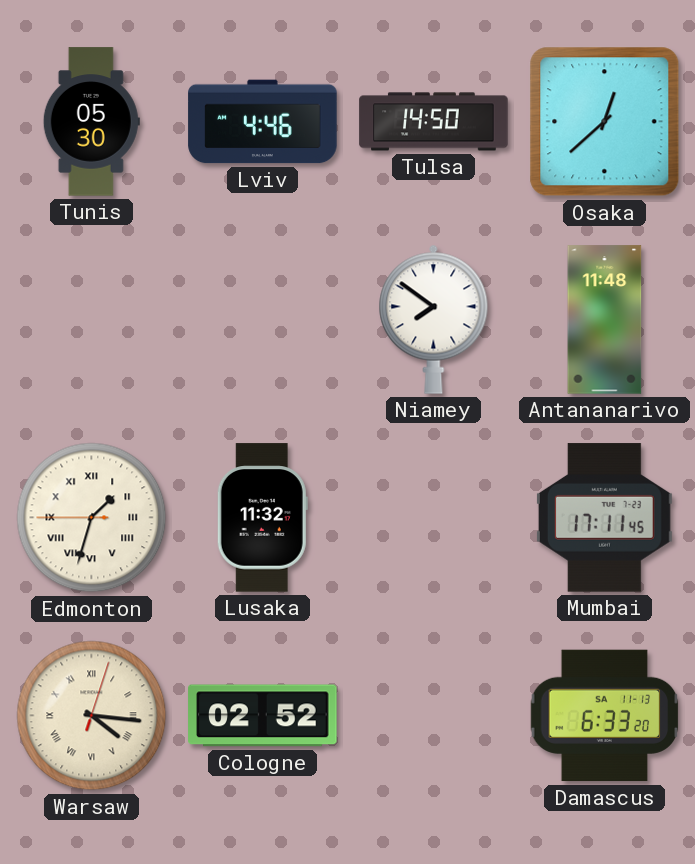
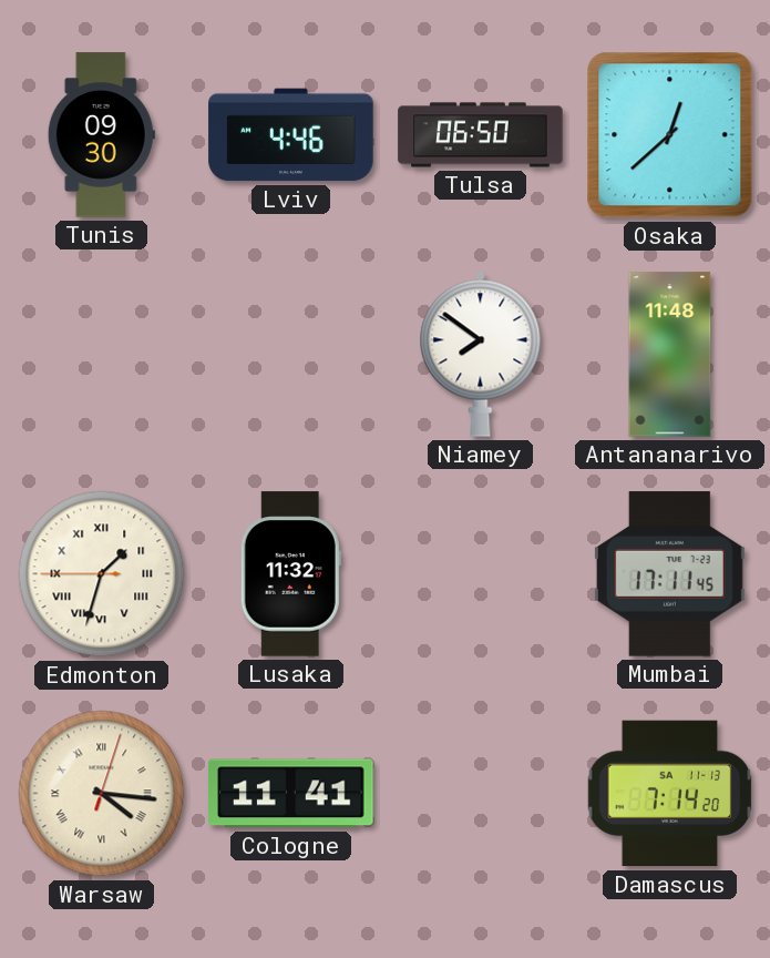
Tunis: 05:30 -> 09:30
Tulsa: 14:50 -> 06:50
Cologne: 02:52 -> 11:41
Damascus: 6:33 -> 7:14
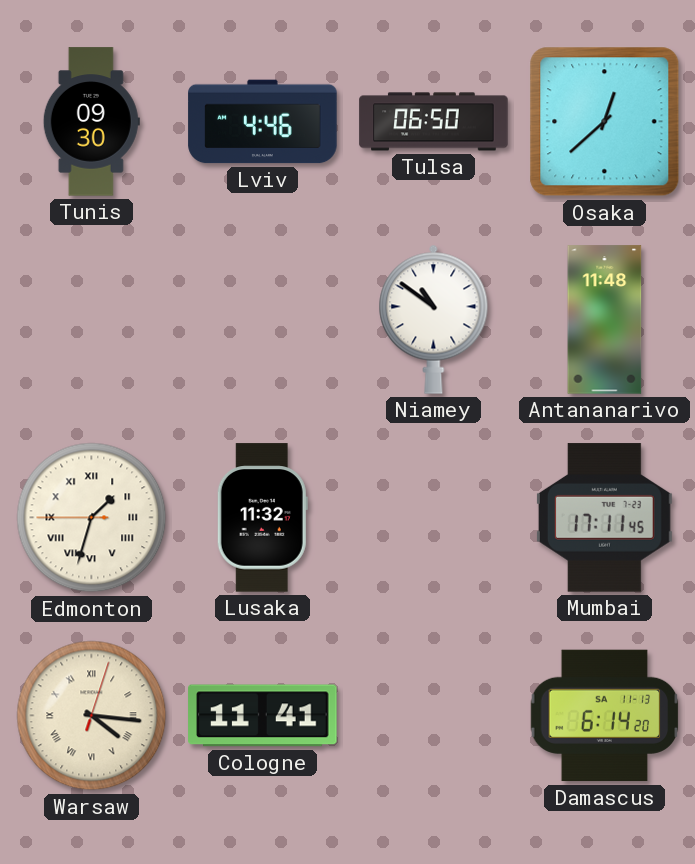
Niamey: 7:51 -> 10:51
Damascus: 7:14 -> 6:14
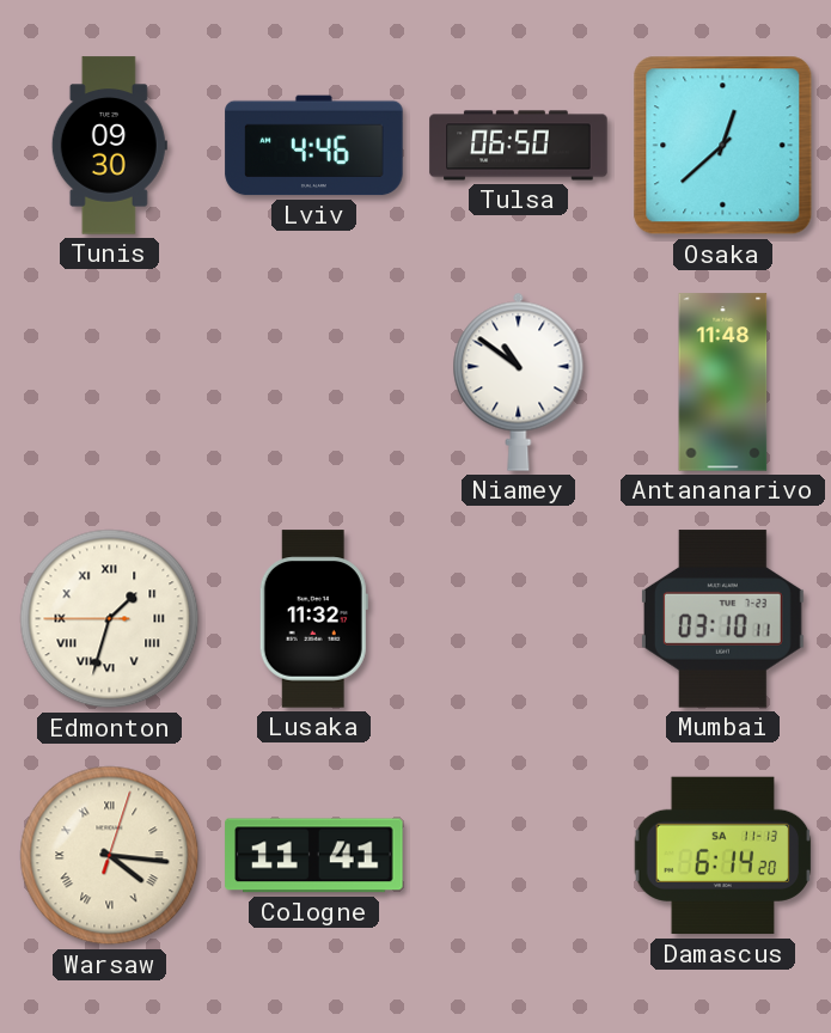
Mumbai: 17:11 -> 03:10
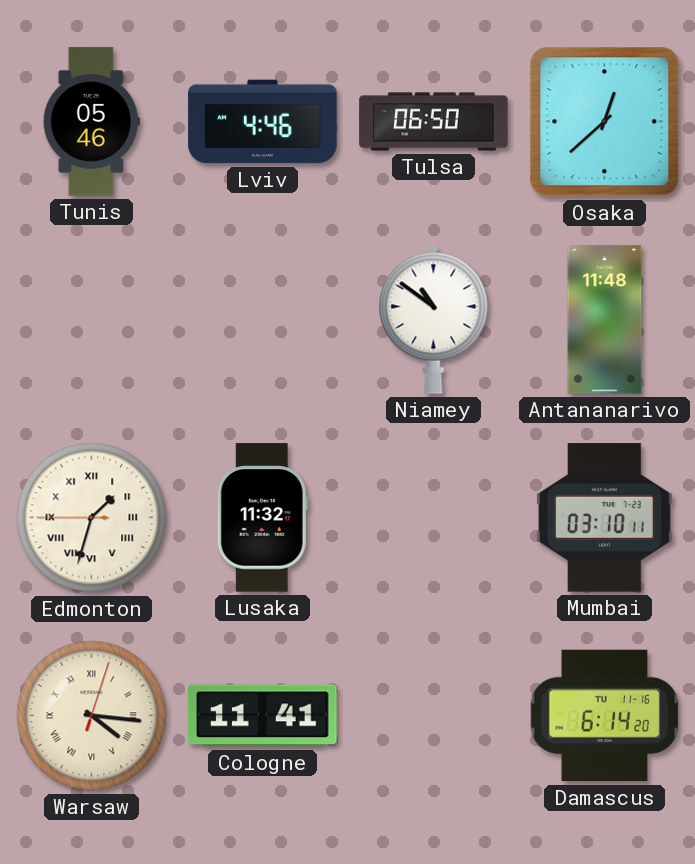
Tunis: 09:30 -> 05:46
Damascus date: SA 11-13 -> TU 11-16
